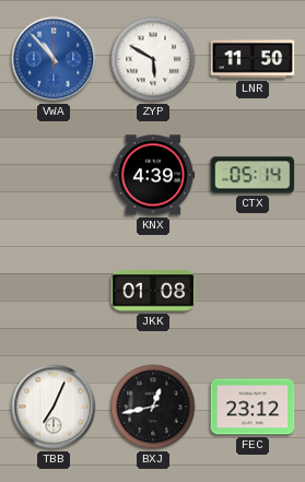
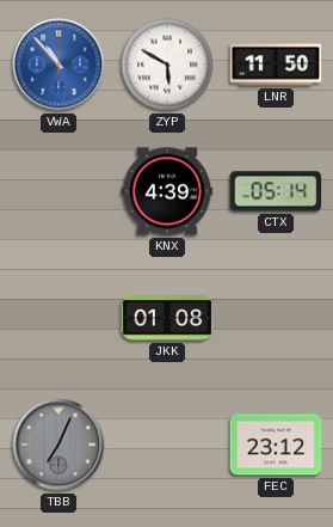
TBB dial: white -> grey
BXJ: 12:43 -> none
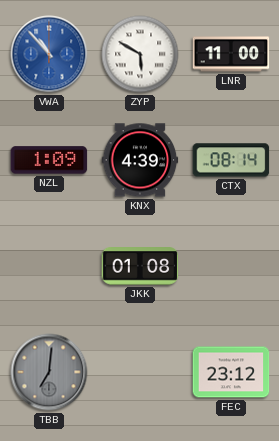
LNR: 11:50 -> 11:00
NZL: none -> 1:09
CTX: 05:14 -> 08:14
TBB: 7:04 -> 7:01
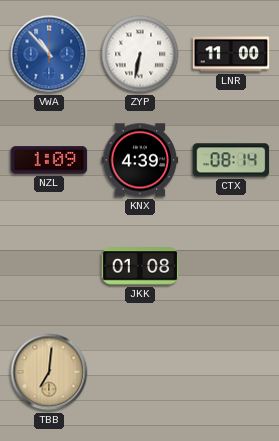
ZYP: 5:50 -> 6:32
TBB dial: grey -> champagne
FEC: 23:12 -> none
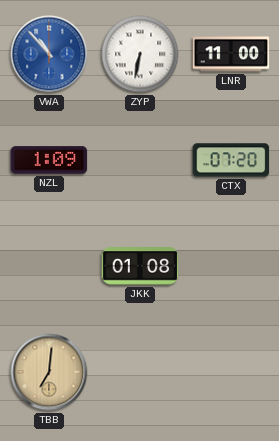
KNX: 4:39 -> none
CTX: 08:14 -> 07:20
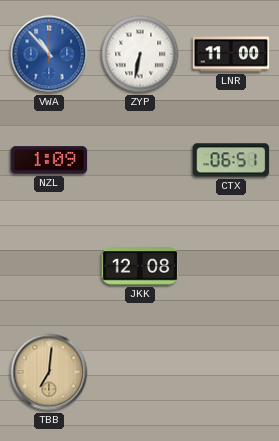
CTX: 07:20 -> 06:51
JKK: 01:08 -> 12:08
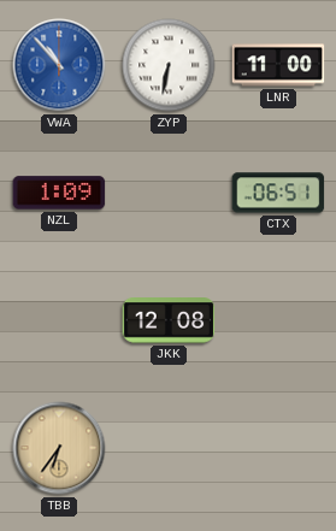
TBB: 7:01 -> 6:36
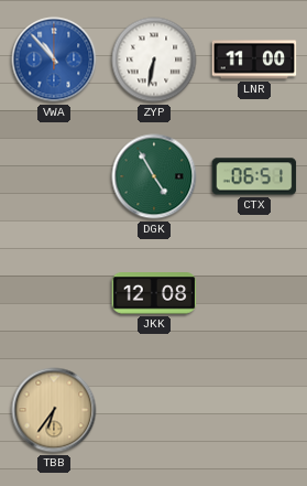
NZL: 1:09 -> none
DGK: none -> 4:55
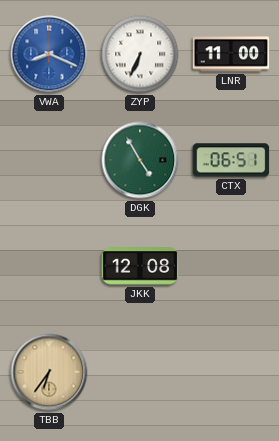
VWA: 10:53 -> 8:19
ZYP: 6:32 -> 6:34
